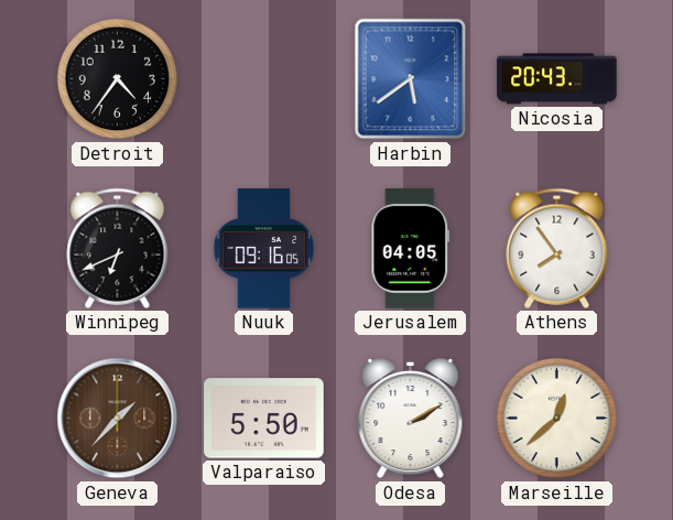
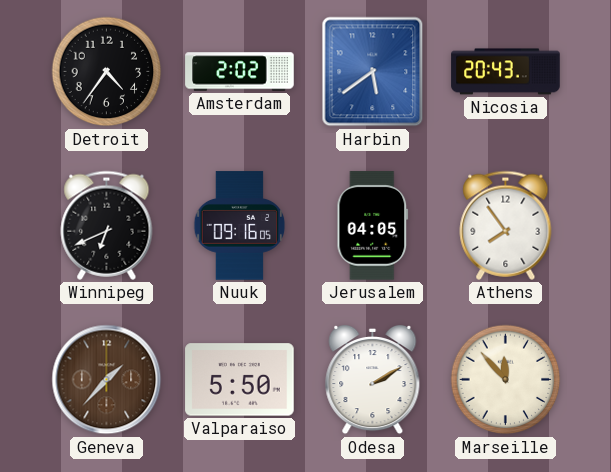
Amsterdam: none -> 2:02
Marseille: 12:38 -> 11:53
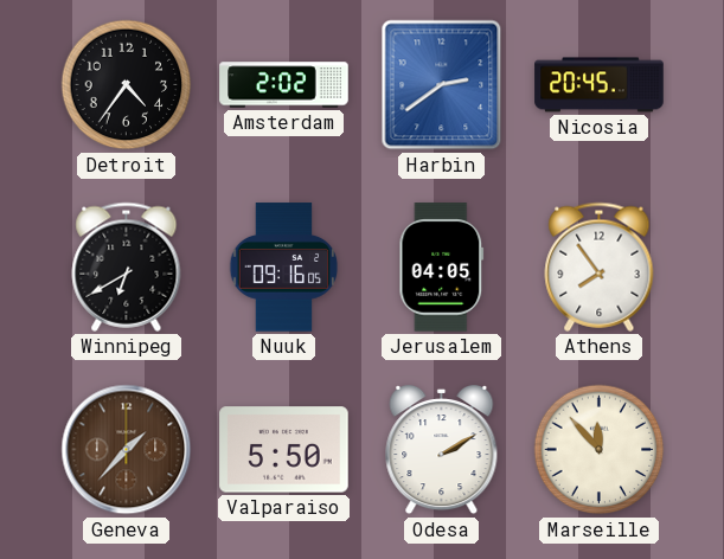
Harbin: 5:39 -> 2:39
Nicosia: 20:43 -> 20:45
Winnipeg: 6:41 -> 6:40
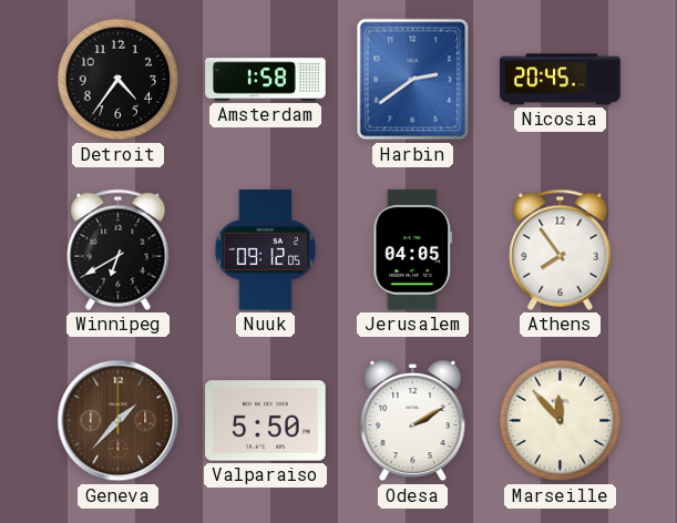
Amsterdam: 2:02 -> 1:58
Nuuk: 09:16 -> 09:12
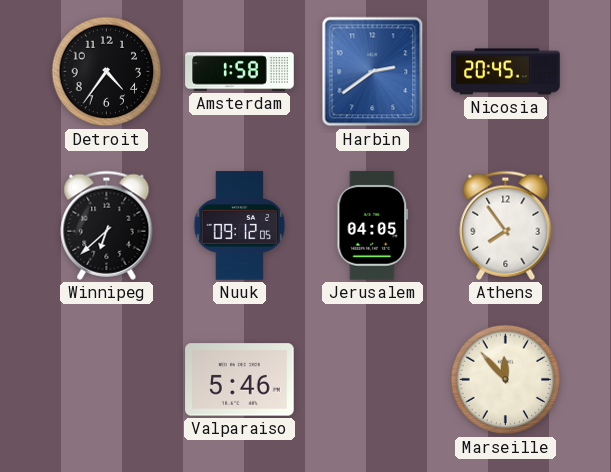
Winnipeg: 6:40 -> 6:38
Geneva: 1:37 -> none
Valparaiso: 5:50 -> 5:46
Odesa: 2:10 -> none
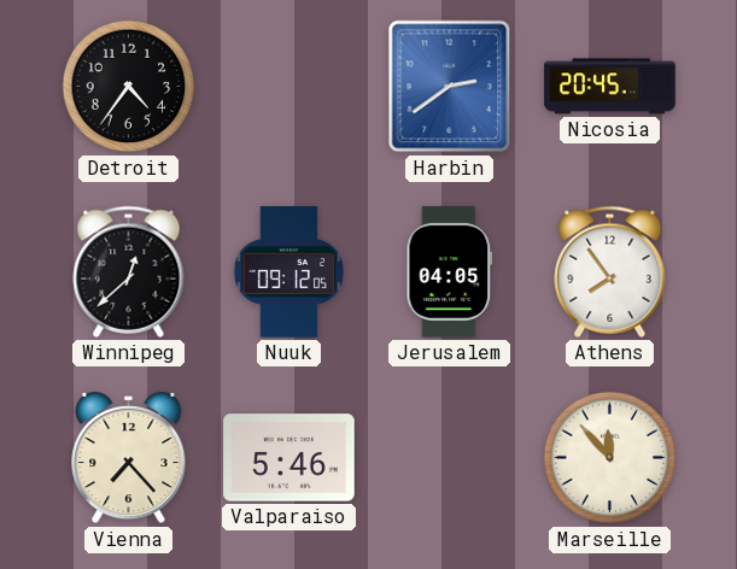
Amsterdam: 1:58 -> none
Winnipeg: 6:38 -> 12:38
Vienna: none -> 7:23
